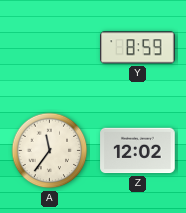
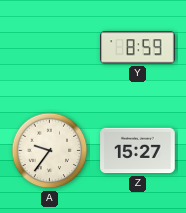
A: 11:36 -> 9:36
Z: 12:02 -> 15:27
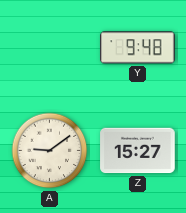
Y: 8:59 -> 9:48
A: 9:36 -> 9:09
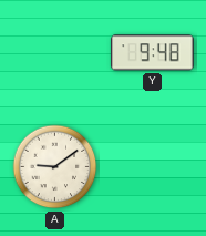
Z: 15:27 -> none
